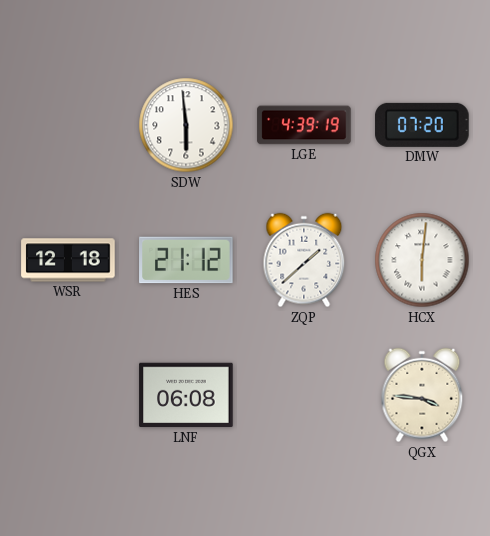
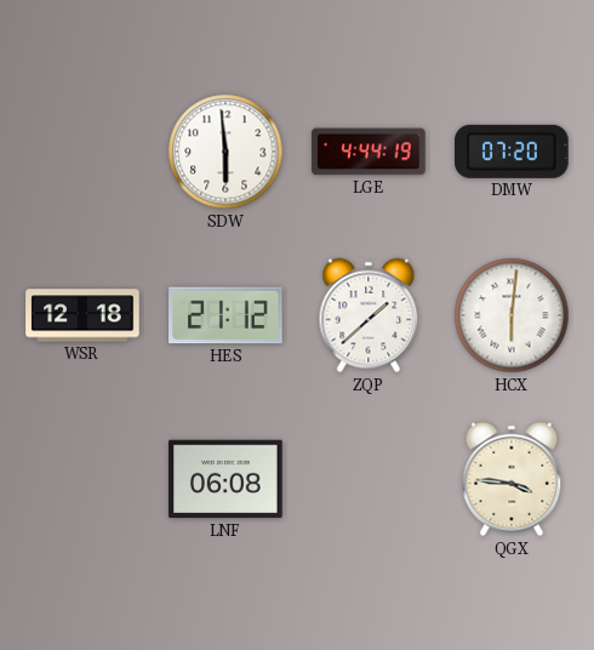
LGE: 4:39 -> 4:44
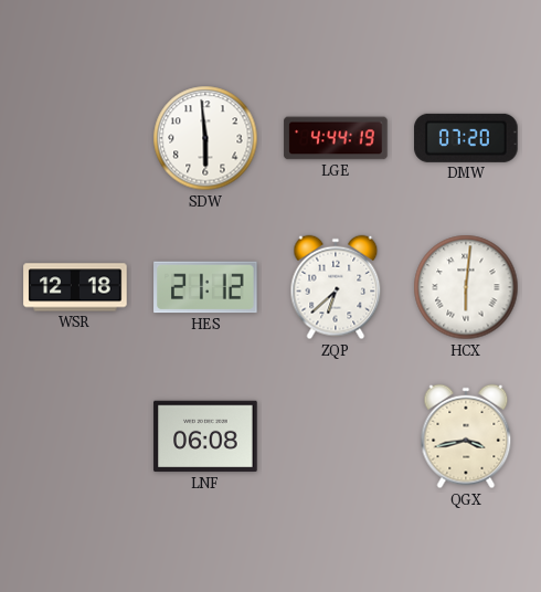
ZQP: 1:38 -> 6:38
QGX: 3:46 -> 3:43
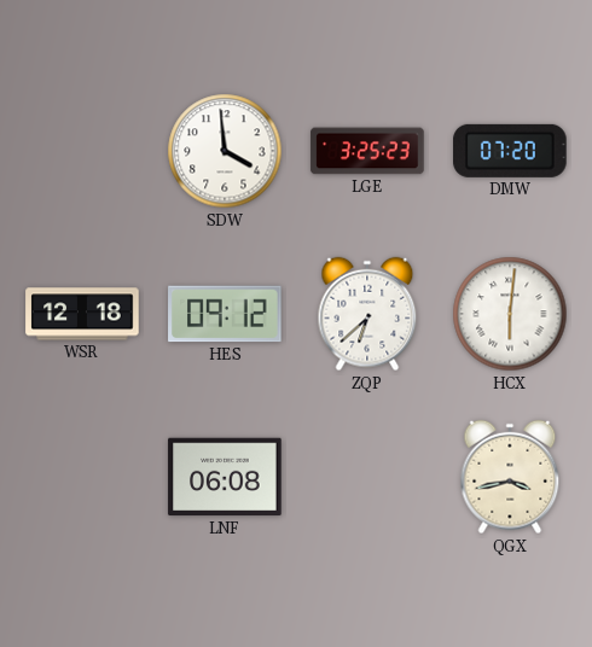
SDW: 5:59 -> 3:59
LGE: 4:44 -> 3:25
HES: 21:12 -> 09:12
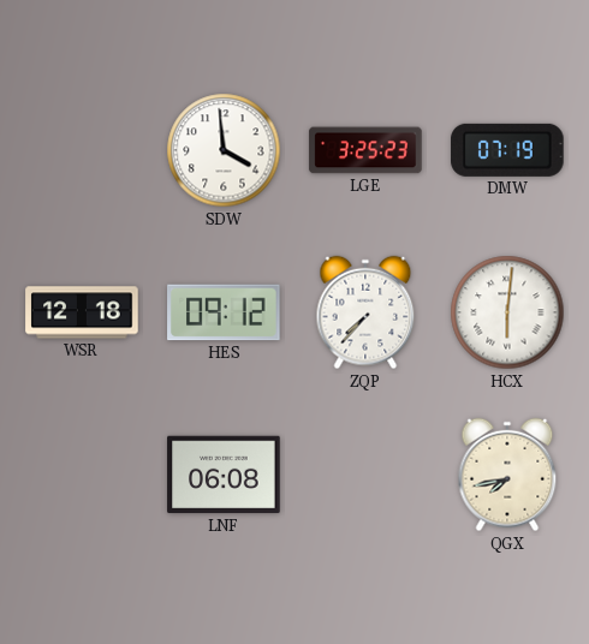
DMW: 07:20 -> 07:19
ZQP: 6:38 -> 7:37
QGX: 3:43 -> 7:43
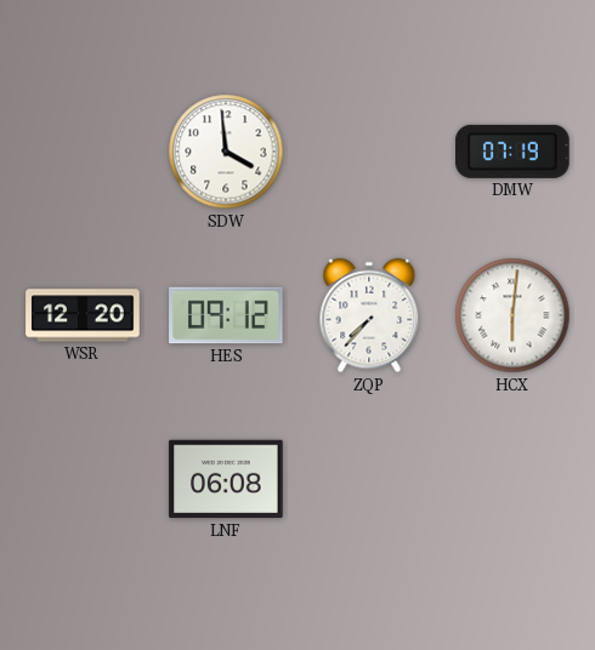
LGE: 3:25 -> none
WSR: 12:18 -> 12:20
QGX: 7:43 -> none
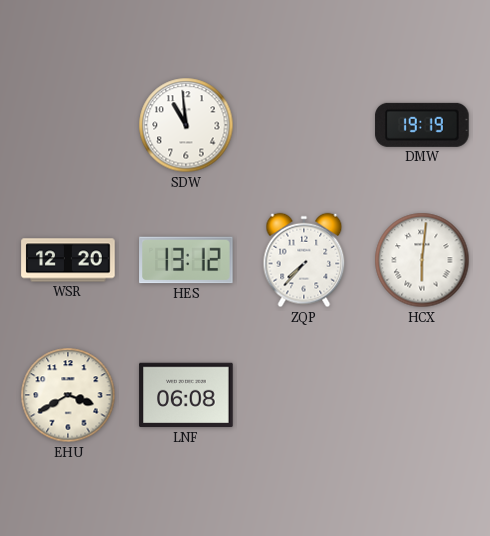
SDW: 3:59 -> 10:59
DMW: 07:19 -> 19:19
HES: 09:12 -> 13:12
EHU: none -> 3:40
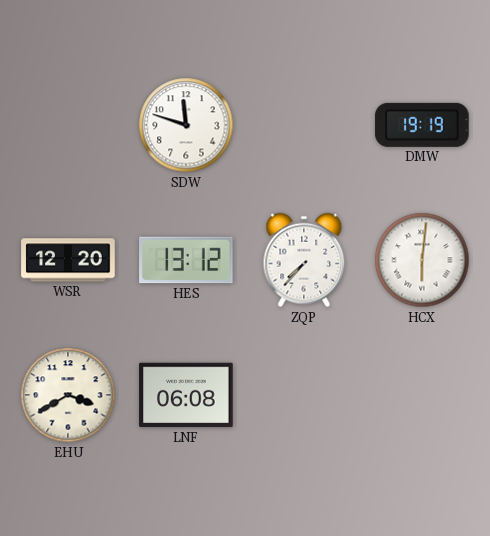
SDW: 10:59 -> 11:48
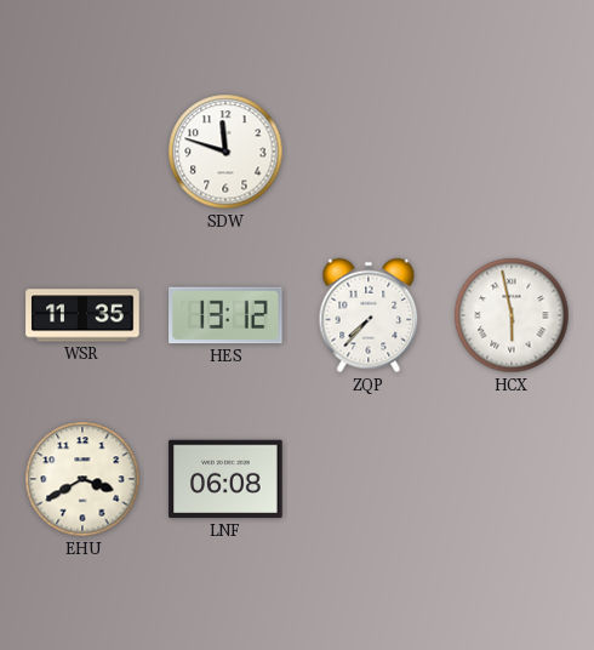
DMW: 19:19 -> none
WSR: 12:20 -> 11:35
HCX: 6:01 -> 5:58
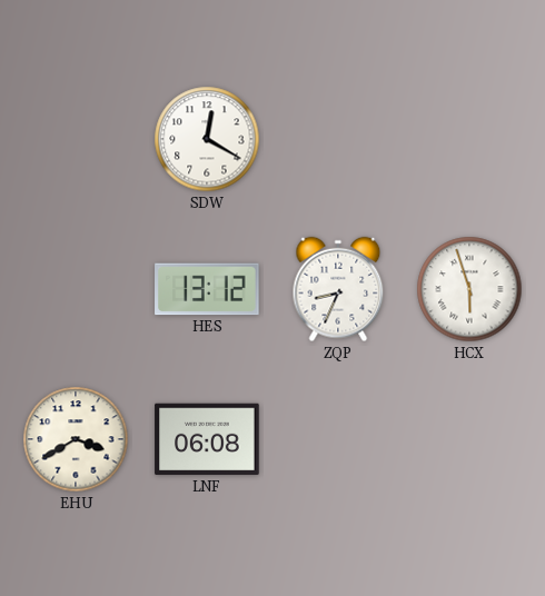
SDW: 11:48 -> 12:20
WSR: 11:35 -> none
ZQP: 7:37 -> 8:34
HCX: 5:58 -> 5:57
